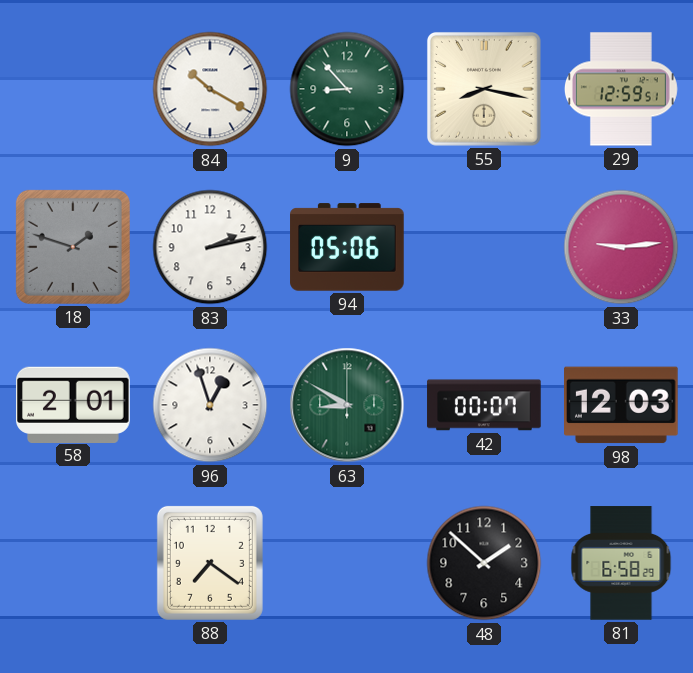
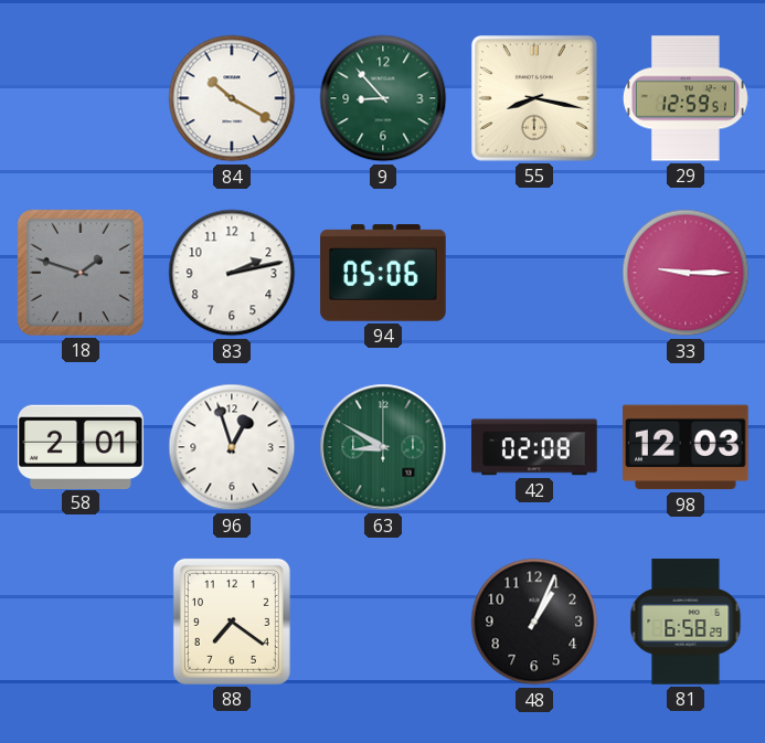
33: 9:14 -> 9:15
42: 00:07 -> 02:08
48: 1:52 -> 1:04
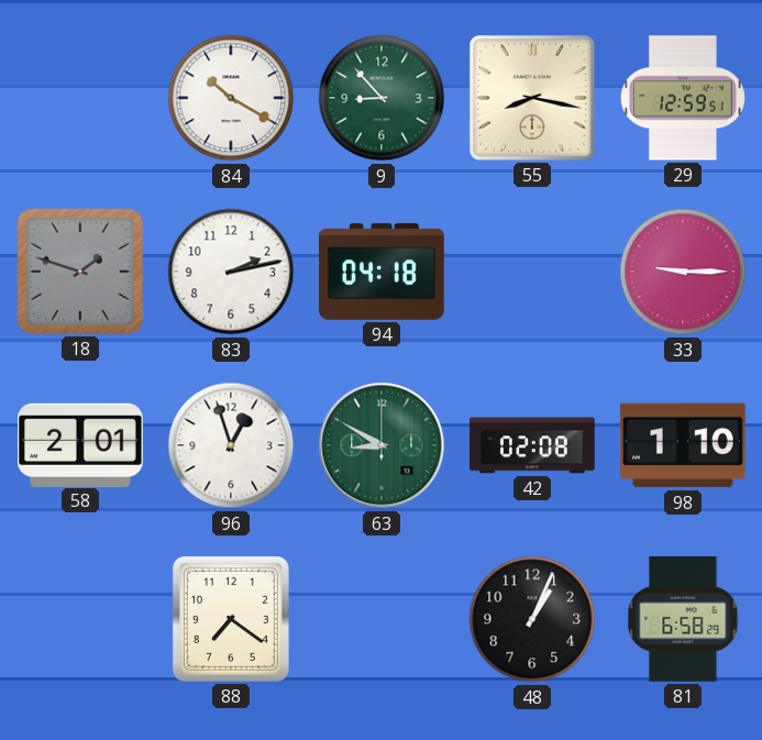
94: 05:06 -> 04:18
98: 12:03 -> 1:10
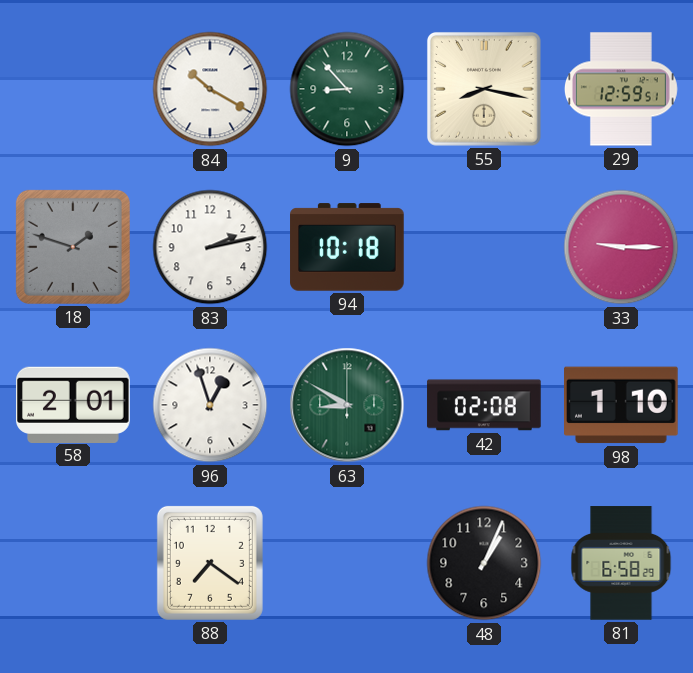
94: 04:18 -> 10:18
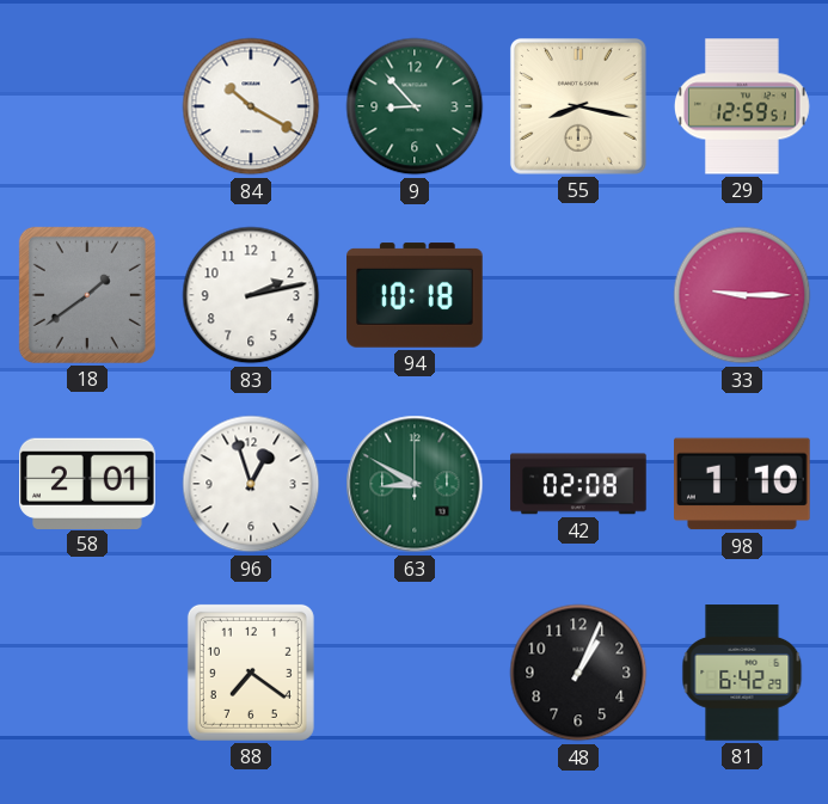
18: 1:48 -> 1:39
81: 6:58 -> 6:42
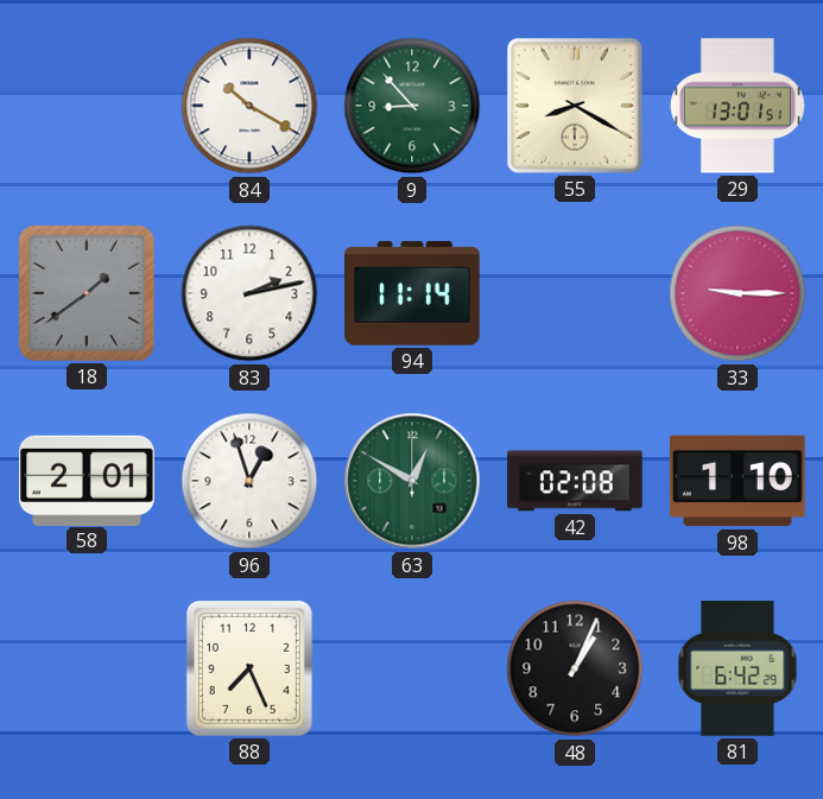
55: 8:17 -> 8:20
29: 12:59 -> 13:01
94: 10:18 -> 11:14
63: 8:50 -> 12:50
88: 7:21 -> 7:26
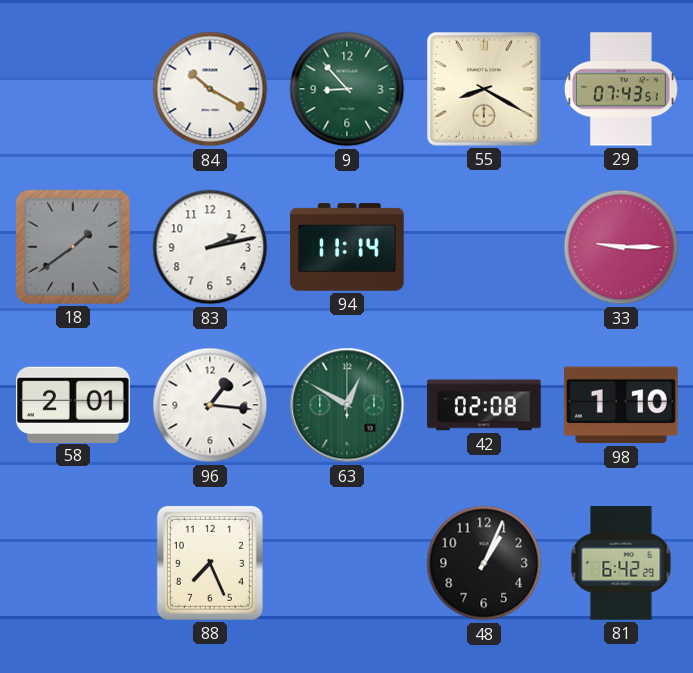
29: 13:01 -> 07:43
96: 12:57 -> 1:16
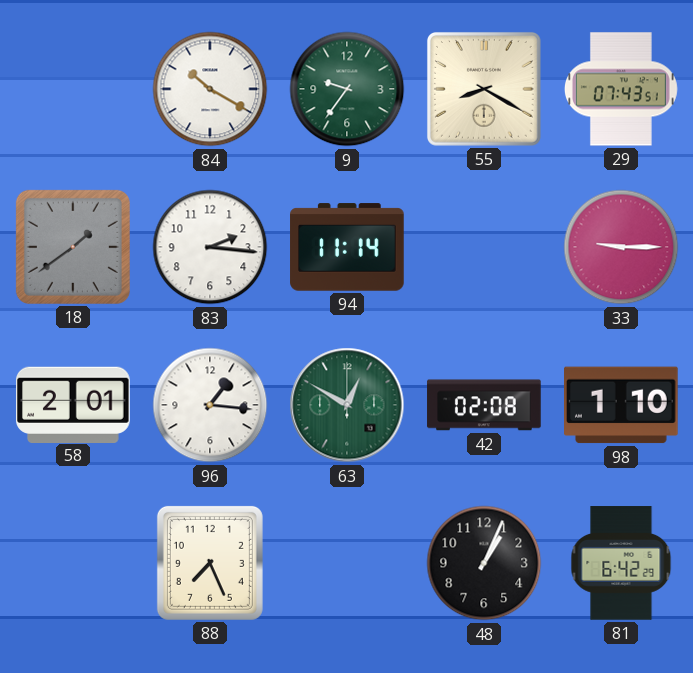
9: 8:53 -> 9:36
83: 2:13 -> 2:16
